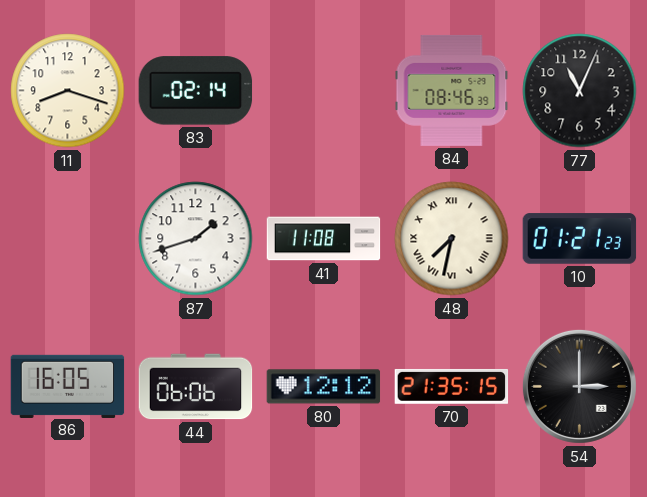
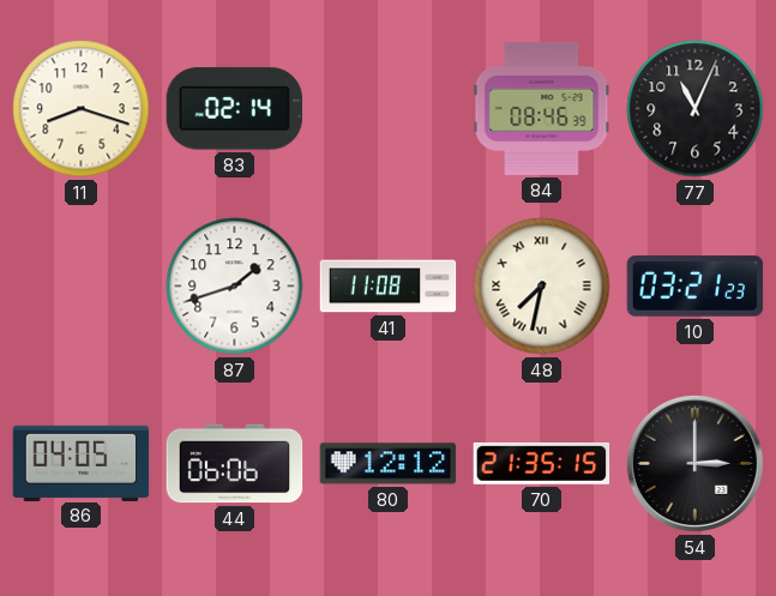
10: 01:21 -> 03:21
86: 16:05 -> 04:05
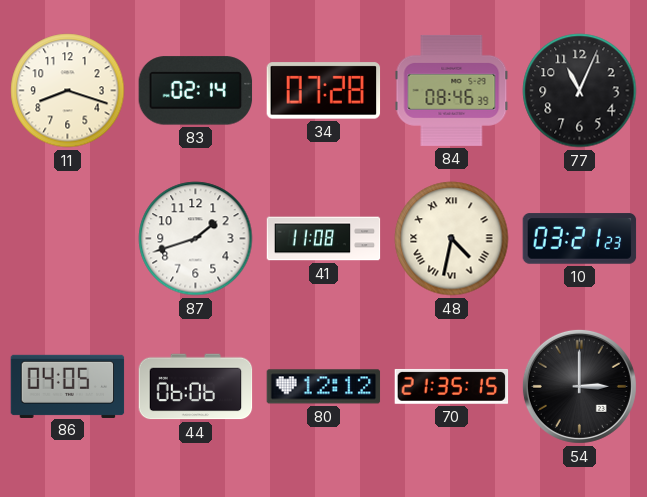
34: none -> 07:28
48: 7:32 -> 4:32
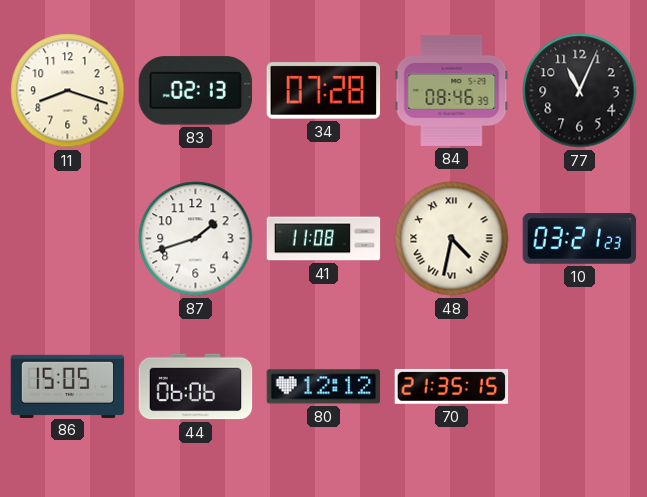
83: 02:14 -> 02:13
86: 04:05 -> 15:05
54: 3:00 -> none
